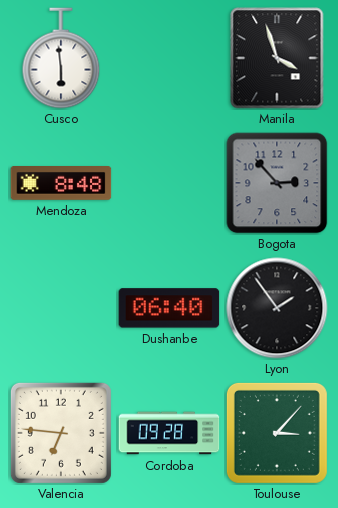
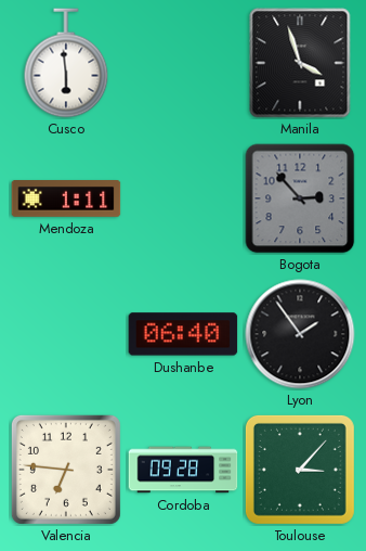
Mendoza: 8:48 -> 1:11
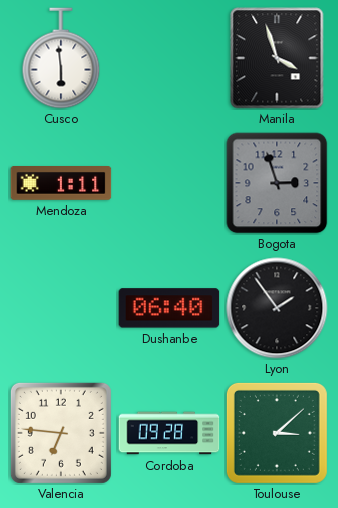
Bogota: 2:53 -> 2:57
Toulouse: 3:07 -> 3:08
